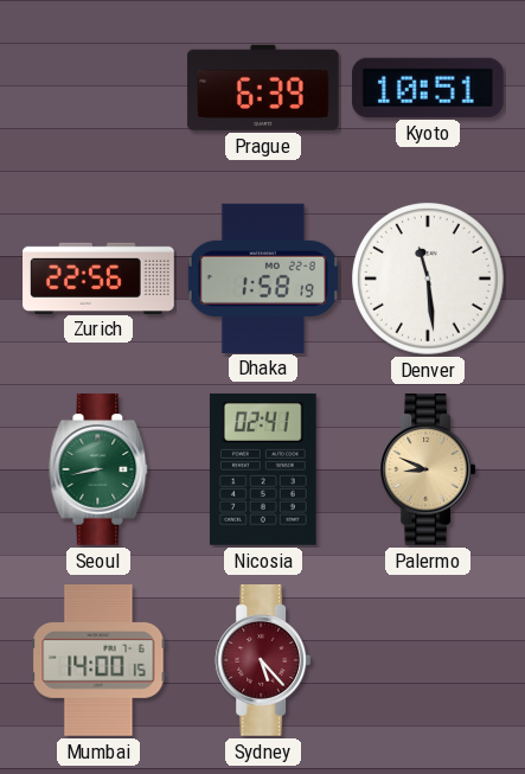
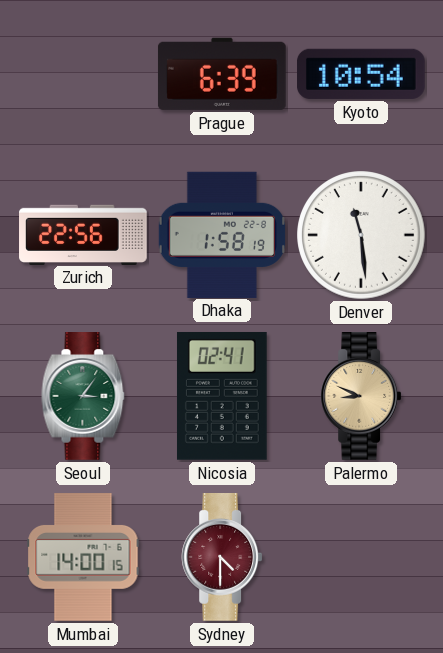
Kyoto: 10:51 -> 10:54
Seoul: 8:43 -> 3:06
Sydney: 5:23 -> 4:30
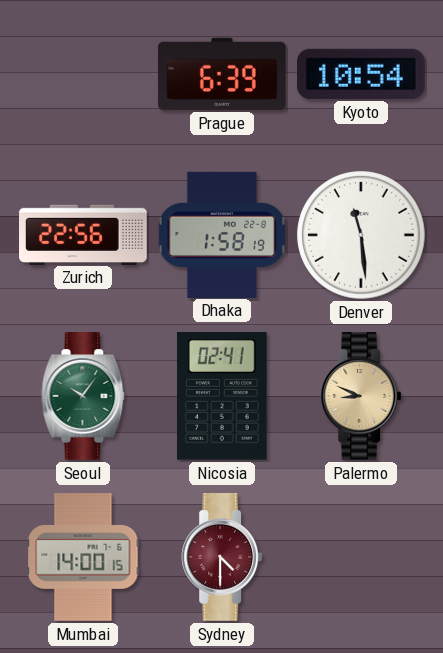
Seoul: 3:06 -> 10:06
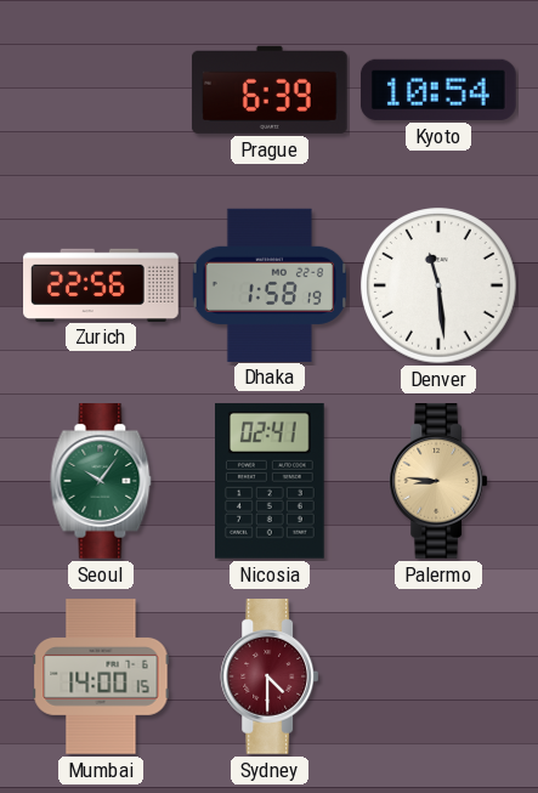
Palermo: 8:49 -> 8:46
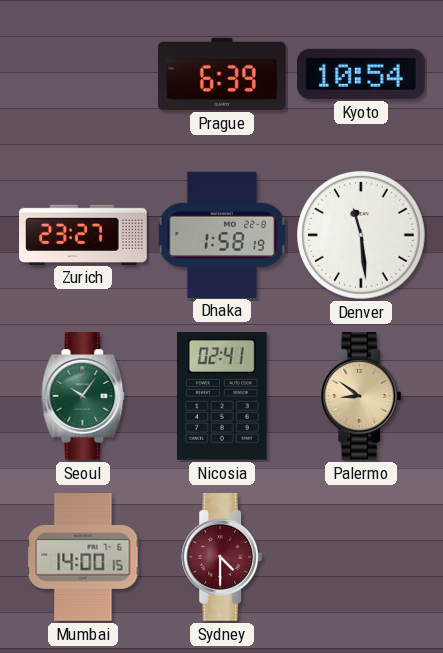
Zurich: 22:56 -> 23:27
Palermo: 8:46 -> 8:51
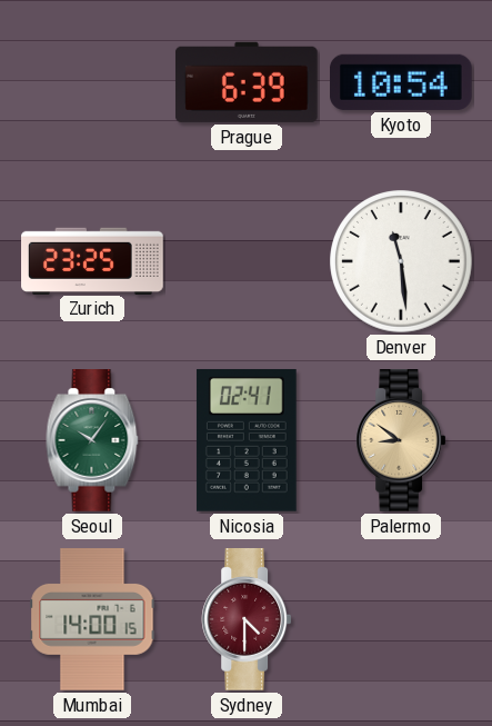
Zurich: 23:27 -> 23:25
Dhaka: 1:58 -> none
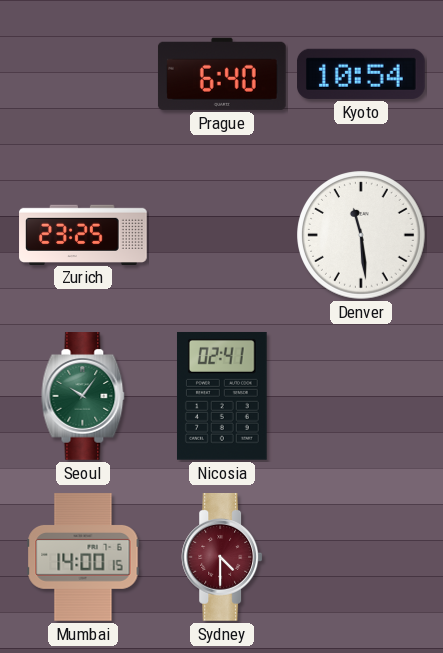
Prague: 6:39 -> 6:40
Palermo: 8:51 -> none
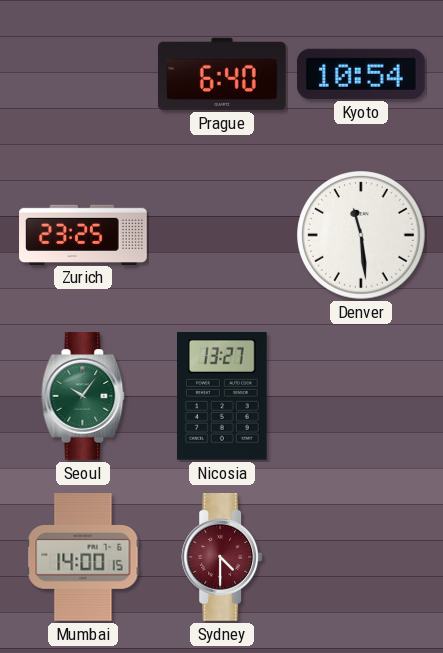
Nicosia: 02:41 -> 13:27
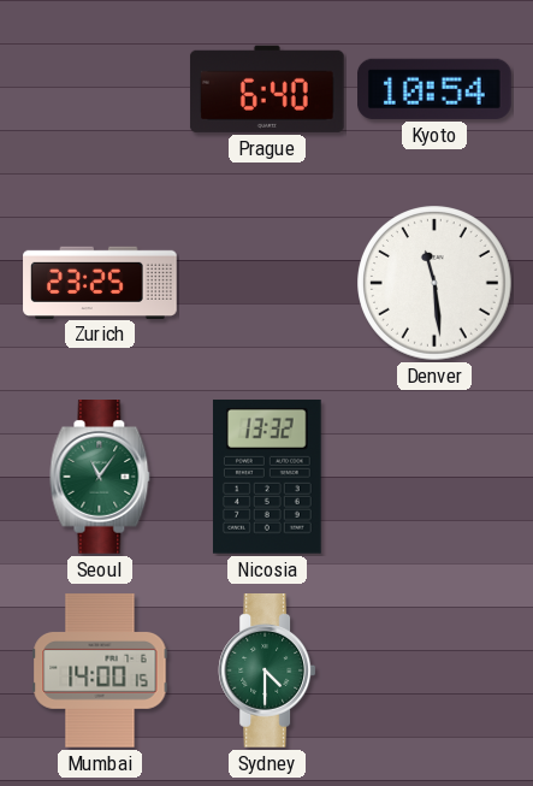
Seoul: 10:06 -> 11:06
Nicosia: 13:27 -> 13:32
Sydney dial: burgundy -> green
